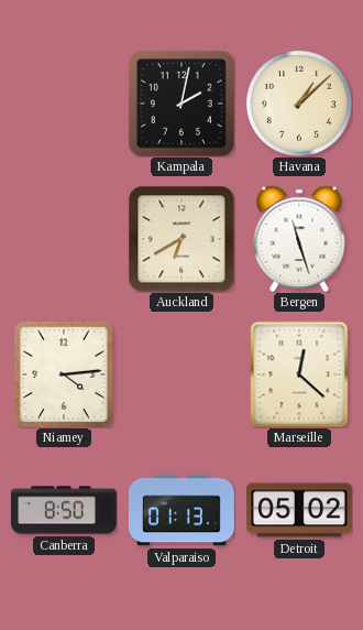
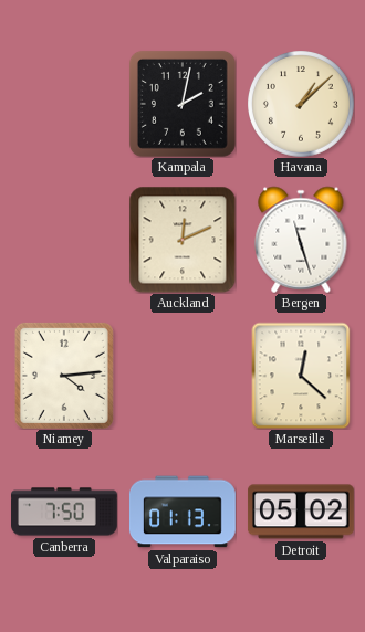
Auckland: 6:40 -> 12:11
Canberra: 8:50 -> 7:50
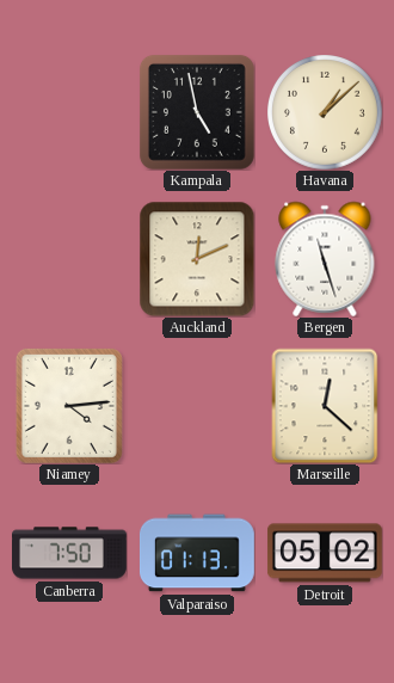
Kampala: 2:02 -> 4:58
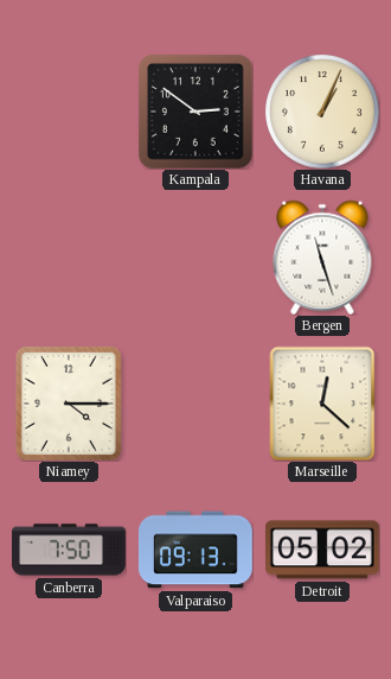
Kampala: 4:58 -> 2:51
Havana: 1:08 -> 1:04
Auckland: 12:11 -> none
Niamey: 4:14 -> 4:15
Valparaiso: 01:13 -> 09:13
